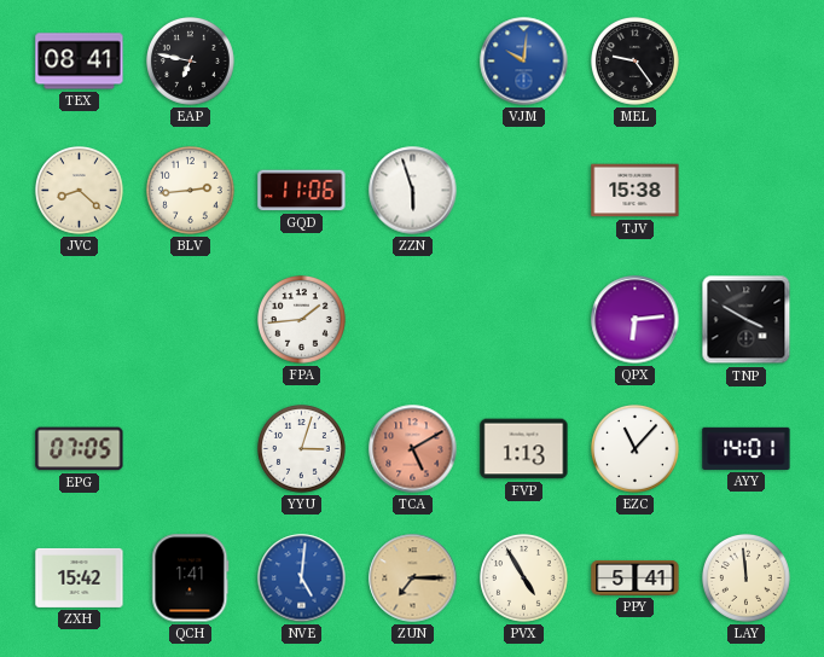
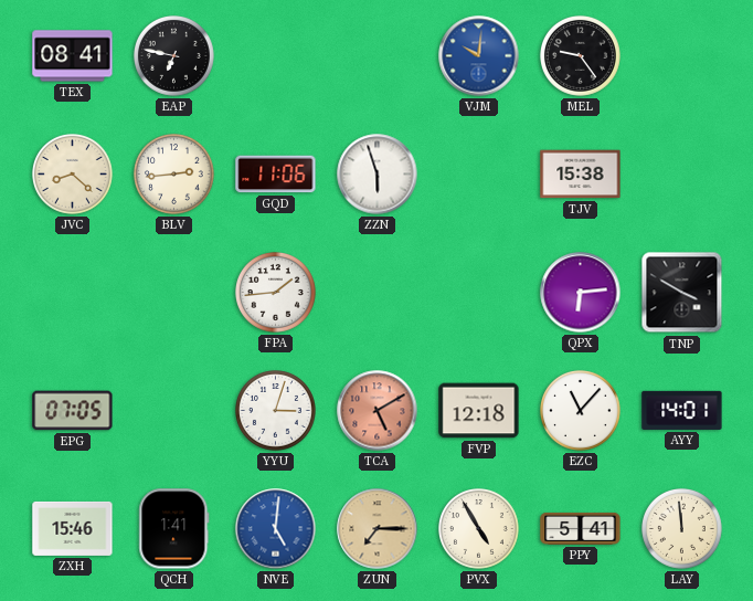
FVP: 1:13 -> 12:18
ZXH: 15:42 -> 15:46
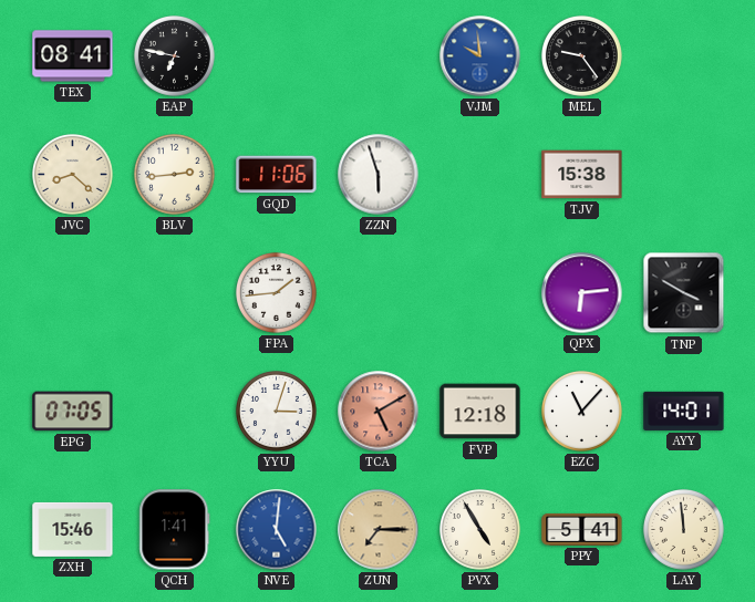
VJM: 10:01 -> 9:59
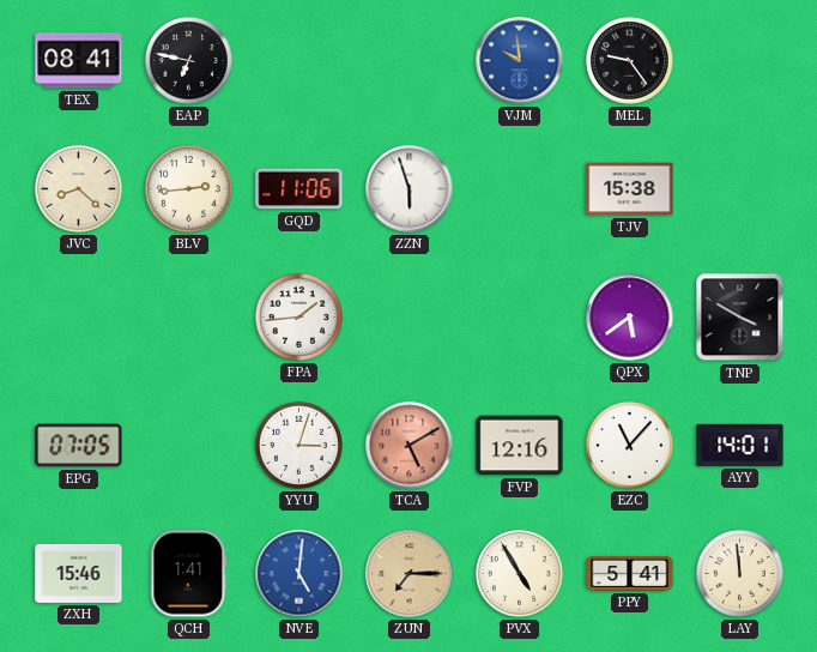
QPX: 6:14 -> 5:39
FVP: 12:18 -> 12:16
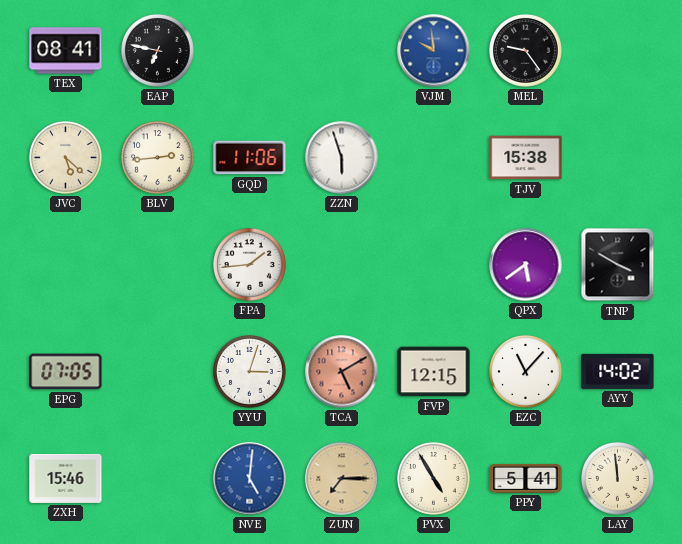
JVC: 8:22 -> 5:22
FVP: 12:16 -> 12:15
AYY: 14:01 -> 14:02
QCH: 1:41 -> none
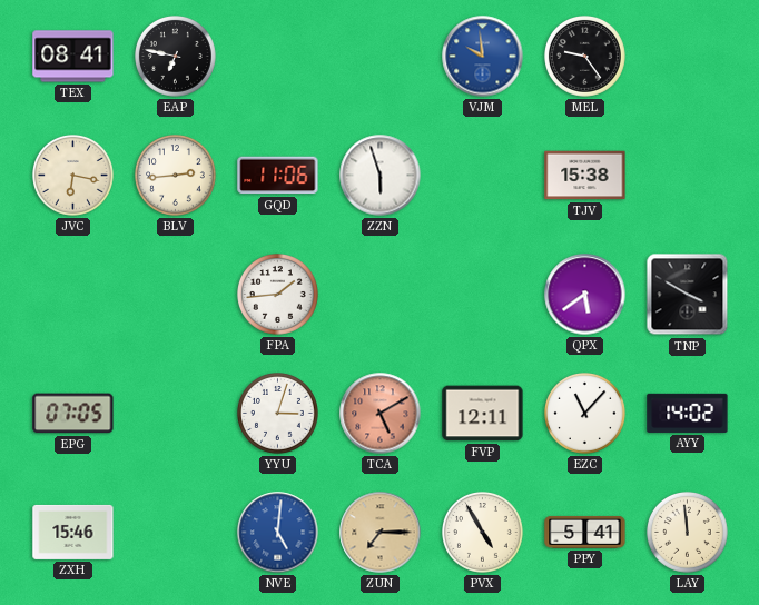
JVC: 5:22 -> 6:17
FVP: 12:15 -> 12:11
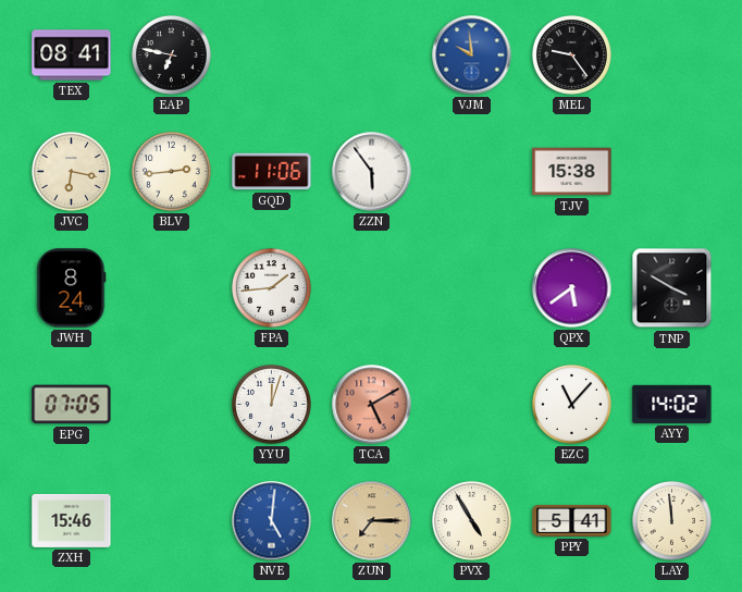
ZZN: 5:57 -> 5:54
JWH: none -> 8:24
YYU: 3:03 -> 12:03
FVP: 12:11 -> none
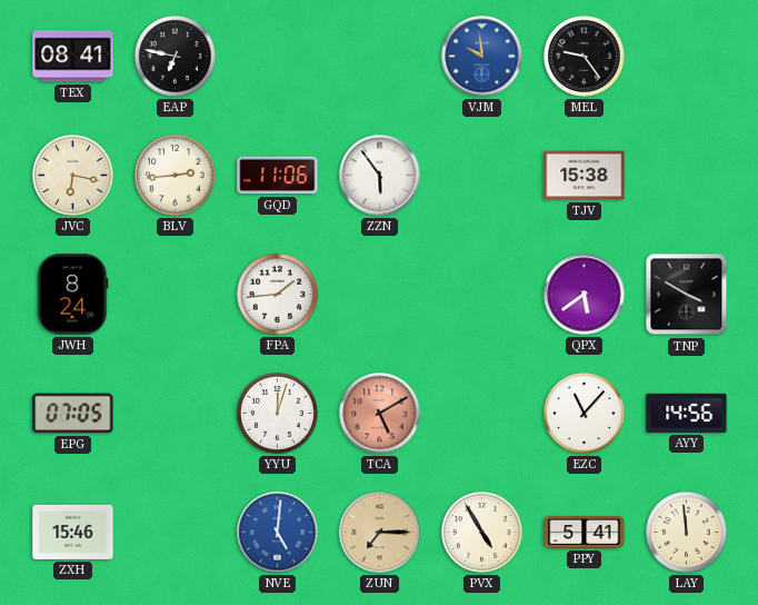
AYY: 14:02 -> 14:56
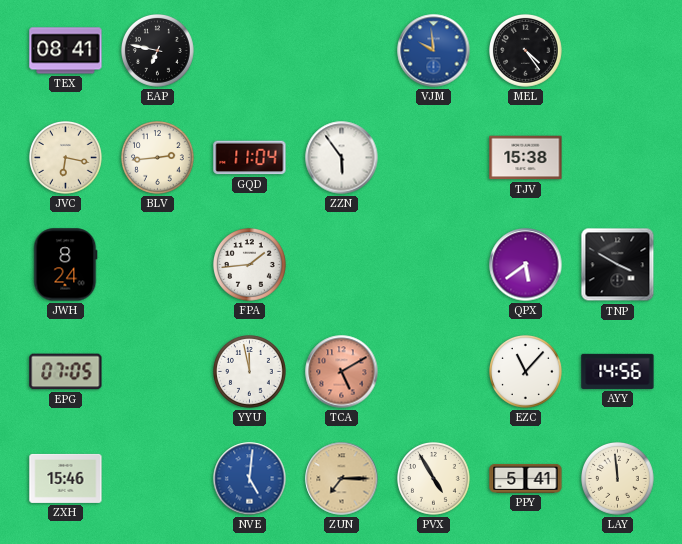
MEL: 9:24 -> 4:24
GQD: 11:06 -> 11:04
YYU: 12:03 -> 11:58
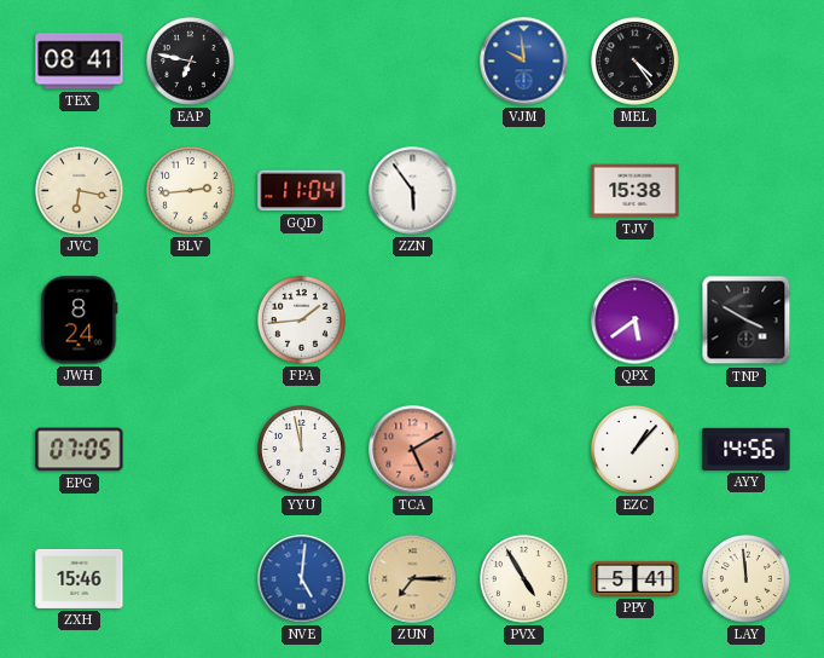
EZC: 11:07 -> 1:07
